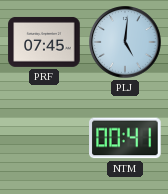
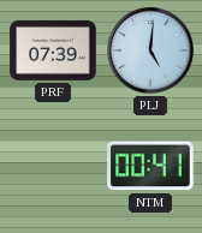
PRF: 07:45 -> 07:39
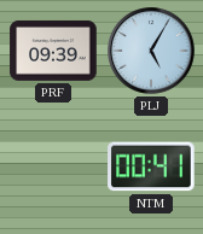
PRF: 07:39 -> 09:39
PLJ: 5:01 -> 5:05
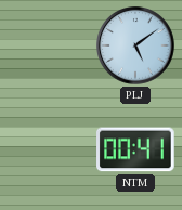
PRF: 09:39 -> none
PLJ: 5:05 -> 5:09
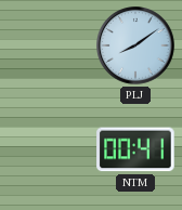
PLJ: 5:09 -> 8:09
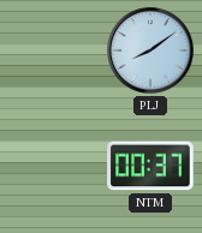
NTM: 00:41 -> 00:37
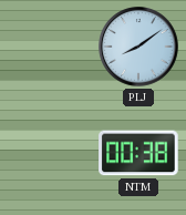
NTM: 00:37 -> 00:38
